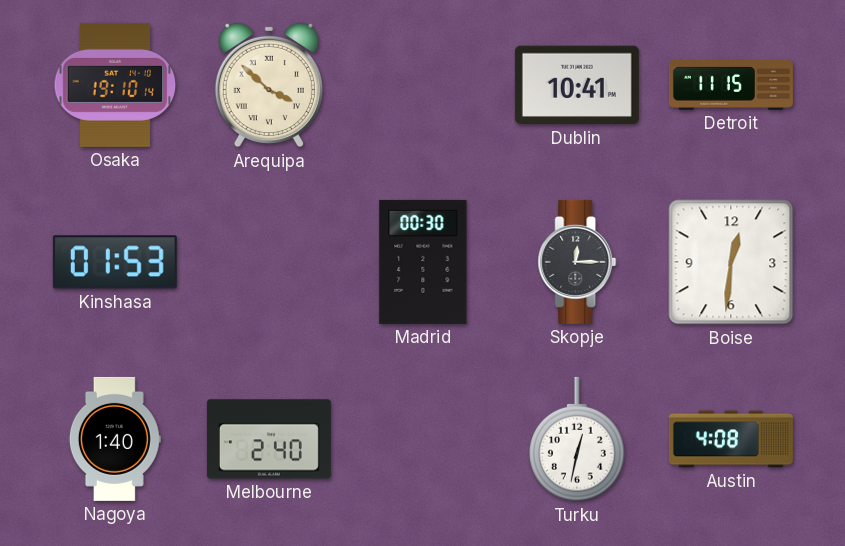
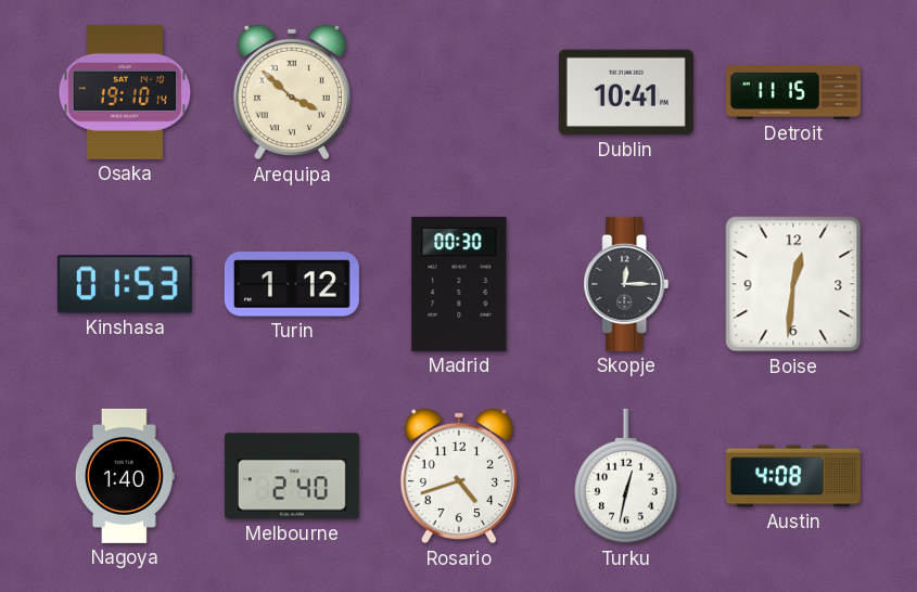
Turin: none -> 1:12
Rosario: none -> 4:42
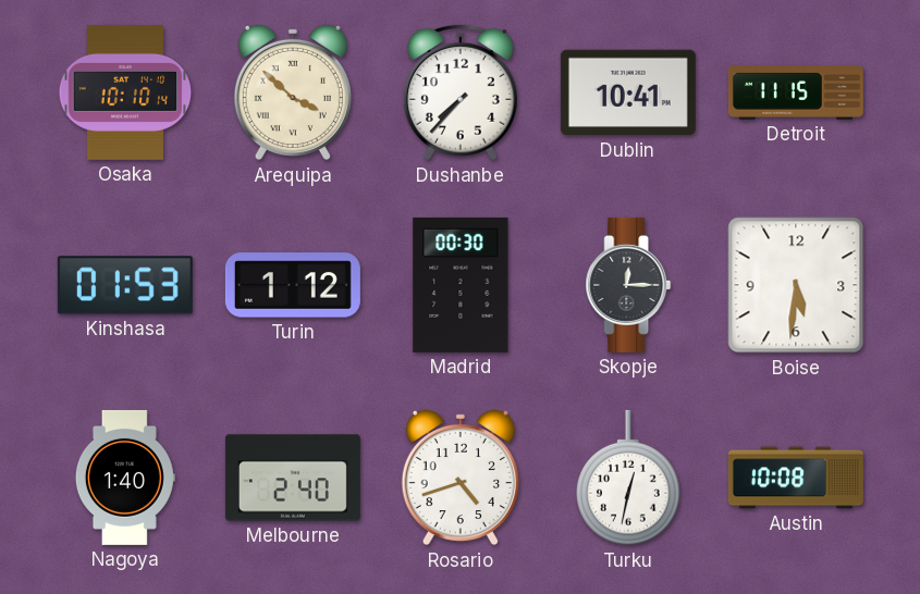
Osaka: 19:10 -> 10:10
Dushanbe: none -> 7:37
Boise: 12:31 -> 5:31
Austin: 4:08 -> 10:08
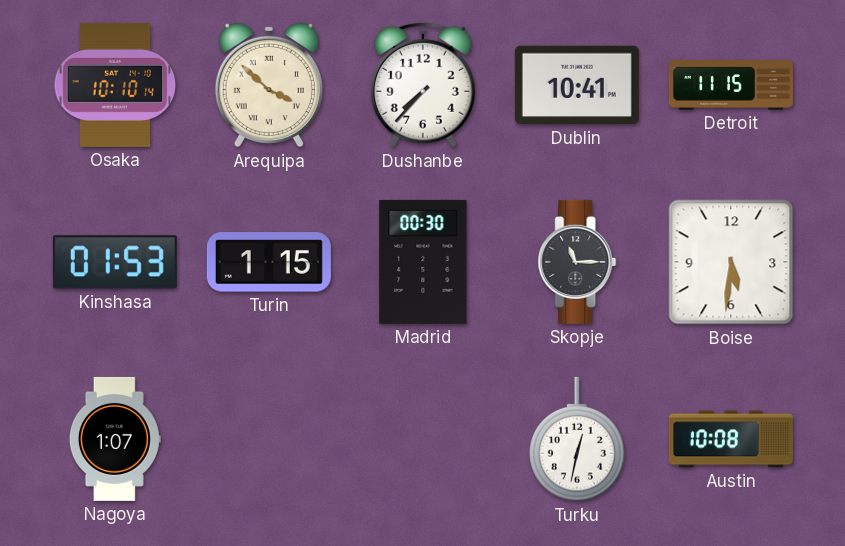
Turin: 1:12 -> 1:15
Skopje: 12:15 -> 11:15
Nagoya: 1:40 -> 1:07
Melbourne: 2:40 -> none
Rosario: 4:42 -> none
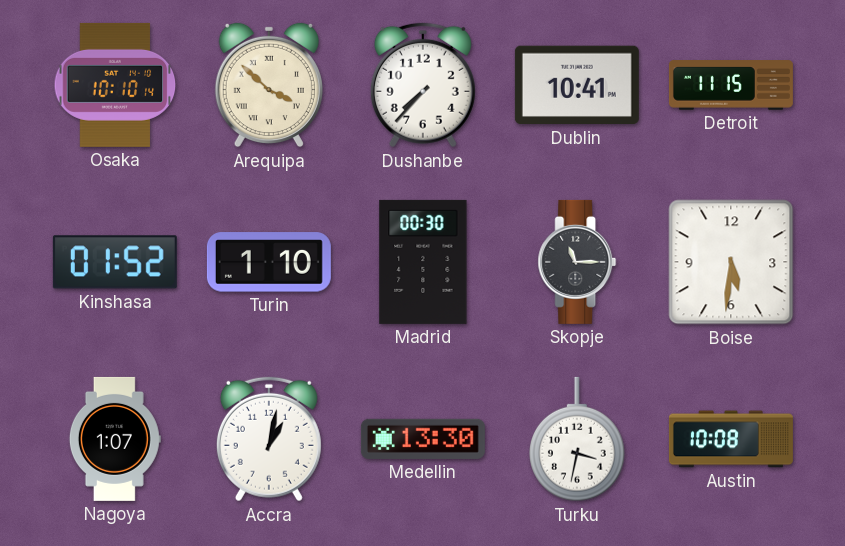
Kinshasa: 01:53 -> 01:52
Turin: 1:15 -> 1:10
Accra: none -> 1:02
Medellin: none -> 13:30
Turku: 12:32 -> 3:32
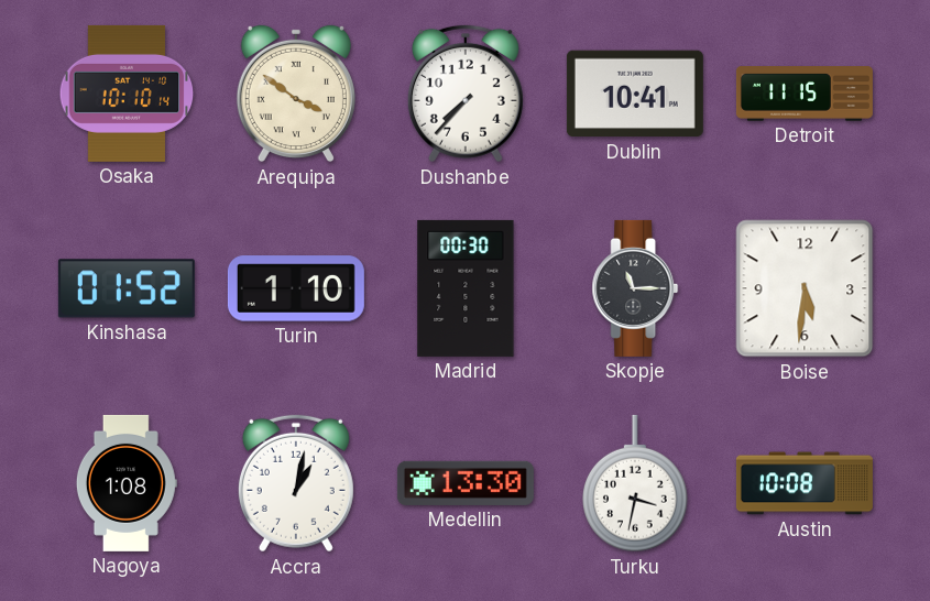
Arequipa: 3:52 -> 3:51
Nagoya: 1:07 -> 1:08
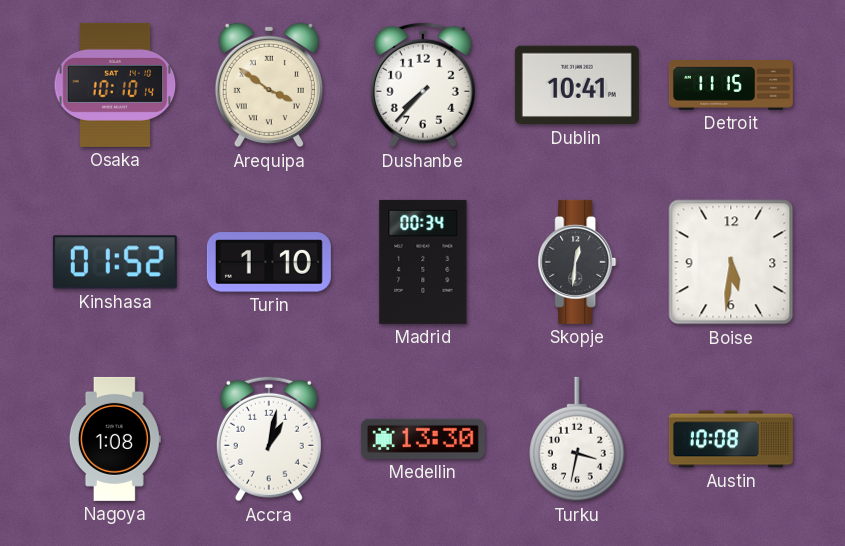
Madrid: 00:30 -> 00:34
Skopje: 11:15 -> 12:31
